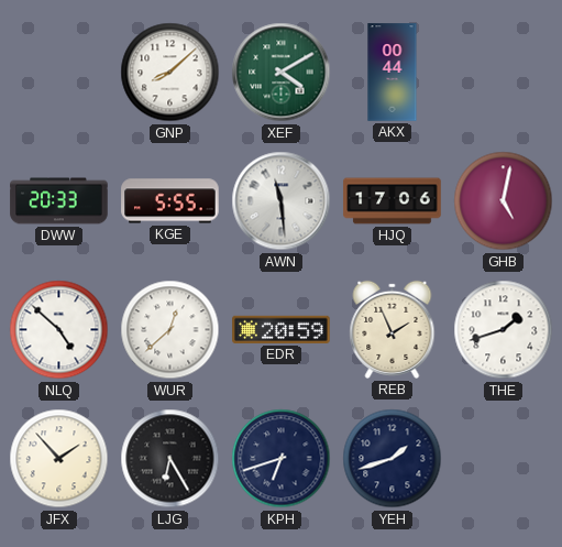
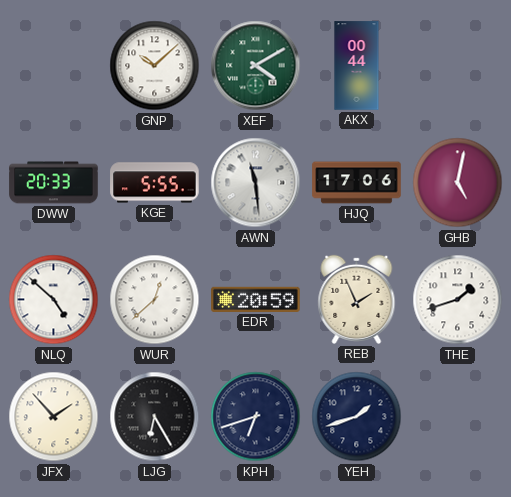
GNP: 8:08 -> 10:08
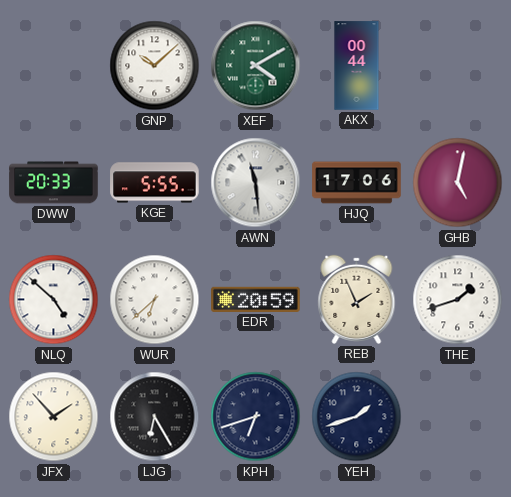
WUR: 12:38 -> 6:38
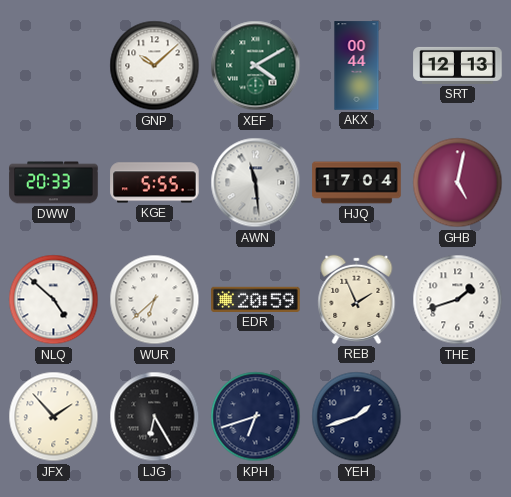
SRT: none -> 12:13
HJQ: 17:06 -> 17:04
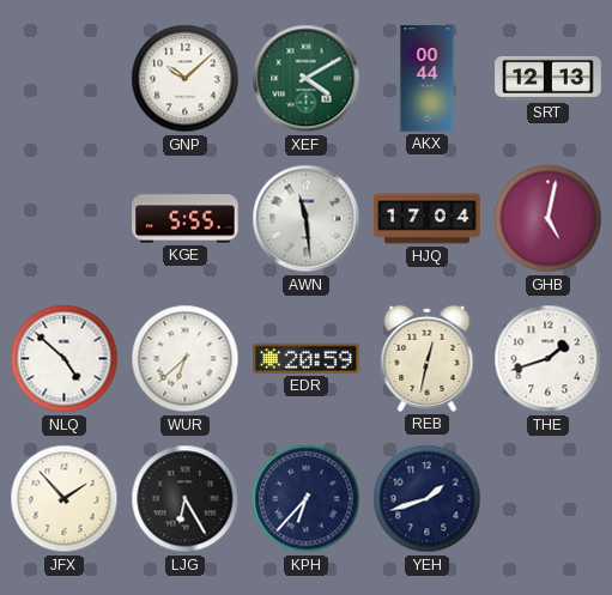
DWW: 20:33 -> none
REB: 1:56 -> 12:32
KPH: 6:42 -> 6:37
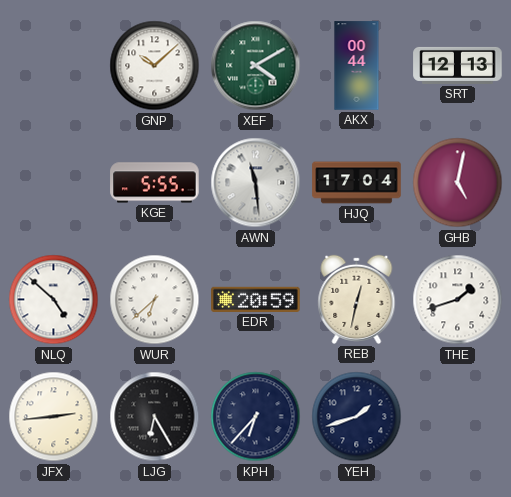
JFX: 1:53 -> 2:44
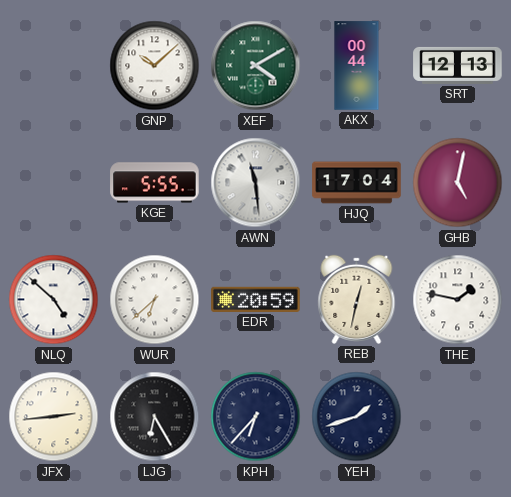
THE: 1:42 -> 1:47
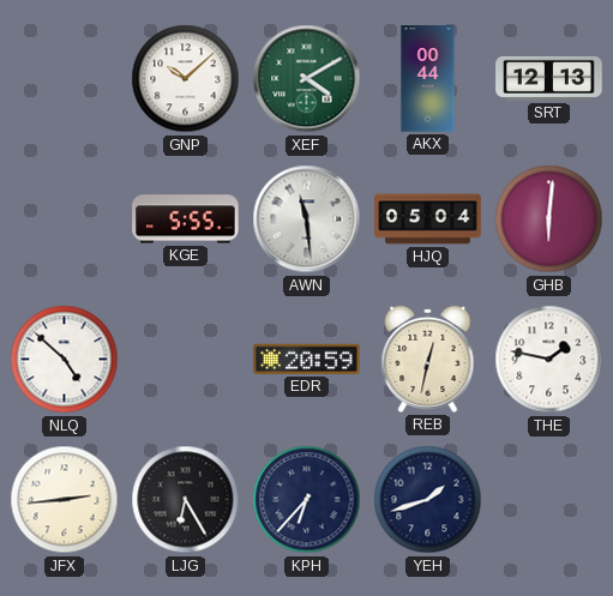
HJQ: 17:04 -> 05:04
GHB: 5:02 -> 6:01
WUR: 6:38 -> none
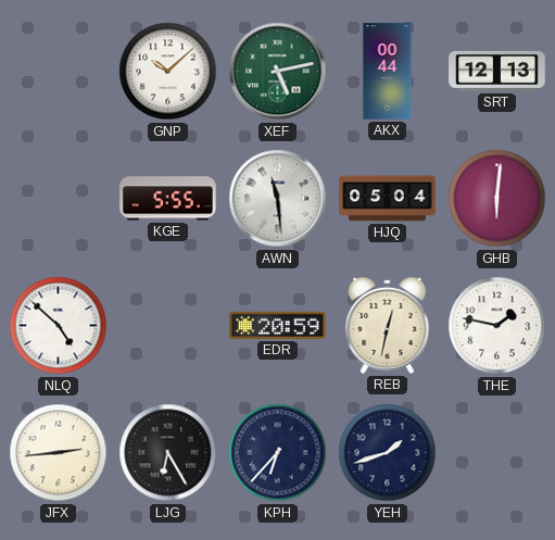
XEF: 4:10 -> 5:13
